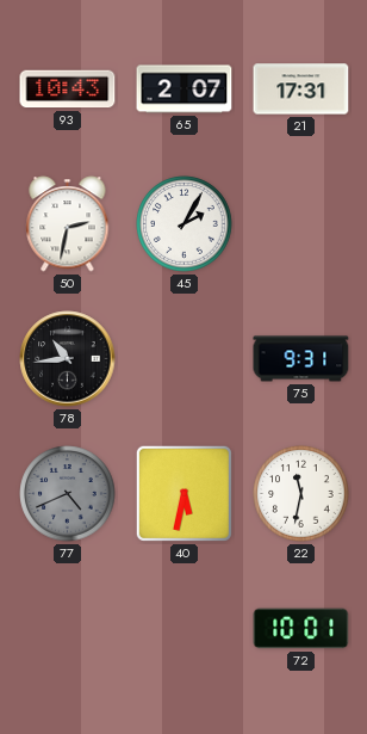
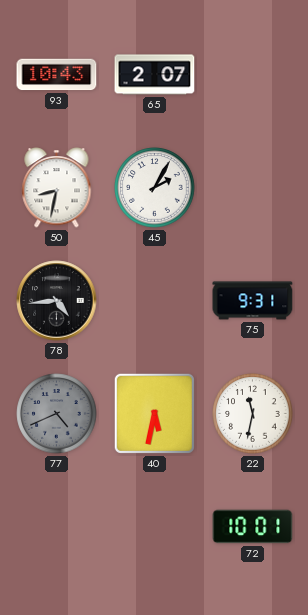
21: 17:31 -> none
50: 2:32 -> 8:32
78: 10:44 -> 4:44
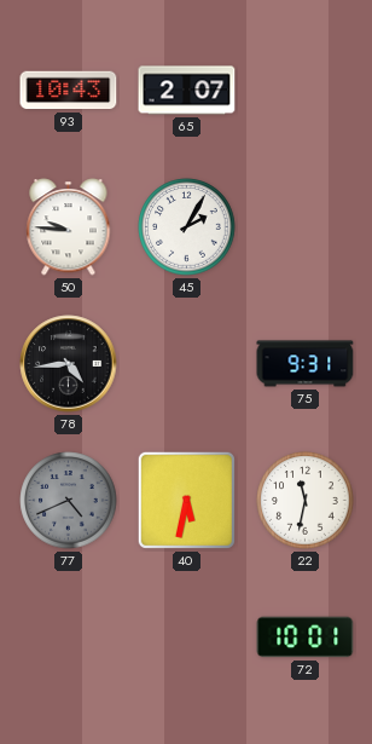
50: 8:32 -> 9:46
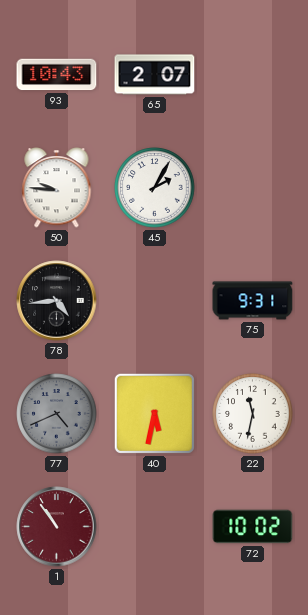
1: none -> 10:54
72: 10:01 -> 10:02
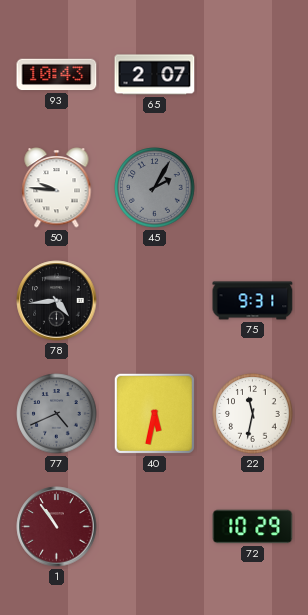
45 dial: white -> grey
72: 10:02 -> 10:29
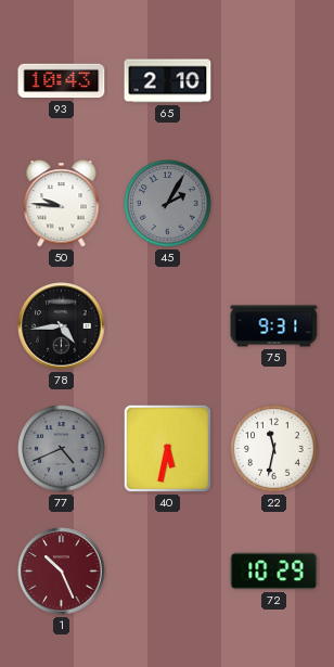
65: 2:07 -> 2:10
1: 10:54 -> 10:26
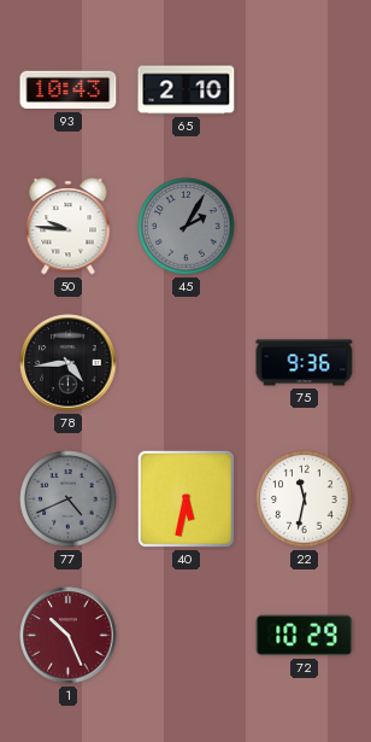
75: 9:31 -> 9:36
